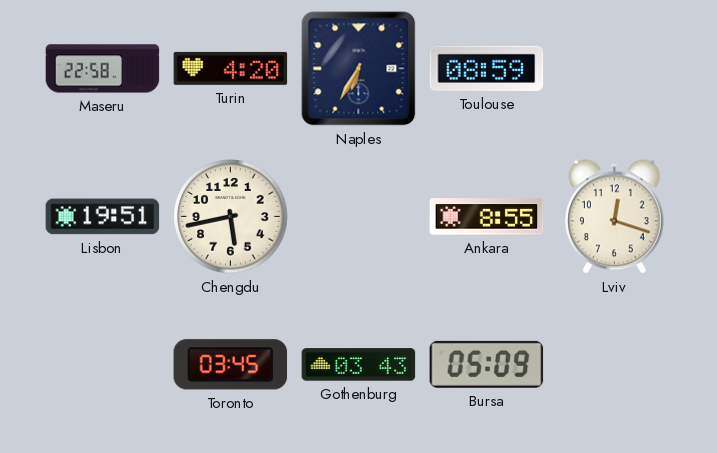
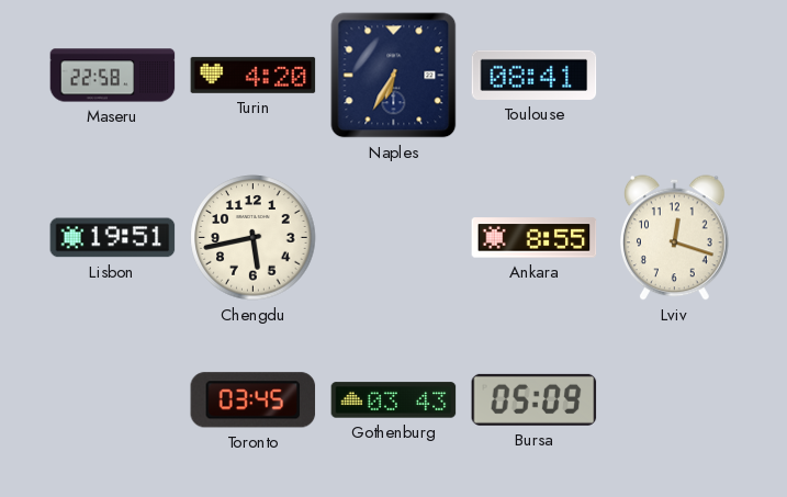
Toulouse: 08:59 -> 08:41
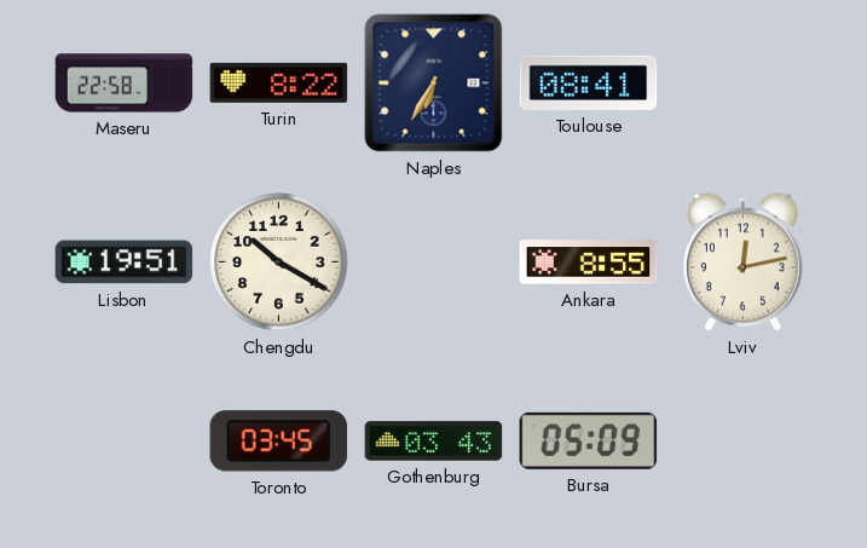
Turin: 4:20 -> 8:22
Chengdu: 5:43 -> 10:20
Lviv: 12:18 -> 12:13
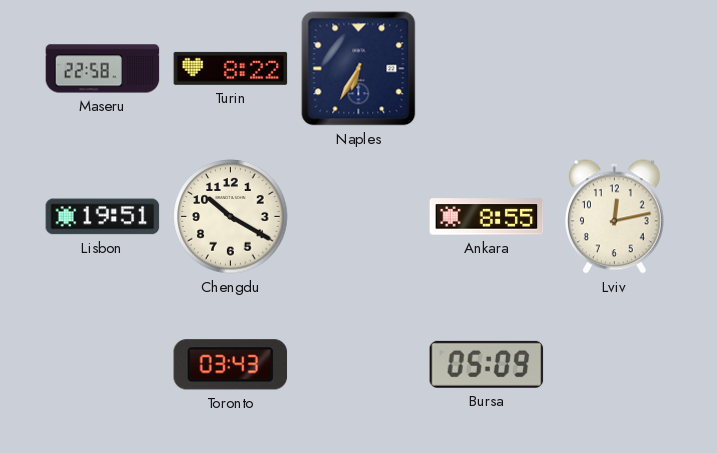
Toulouse: 08:41 -> none
Toronto: 03:45 -> 03:43
Gothenburg: 03:43 -> none
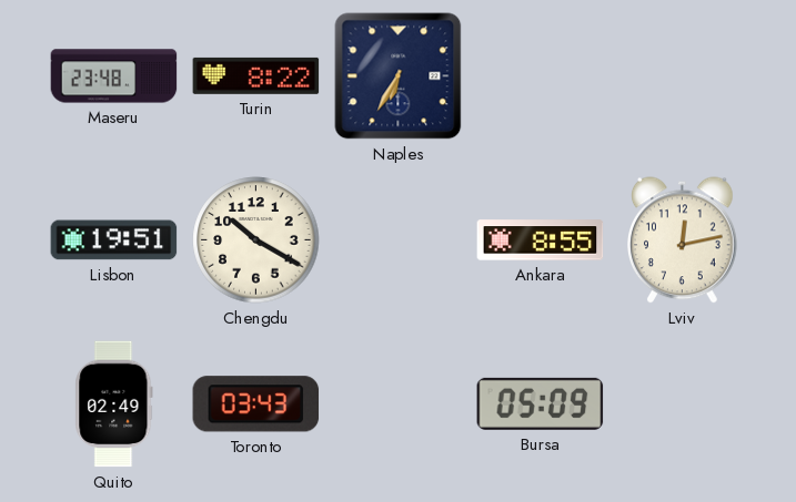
Maseru: 22:58 -> 23:48
Quito: none -> 02:49
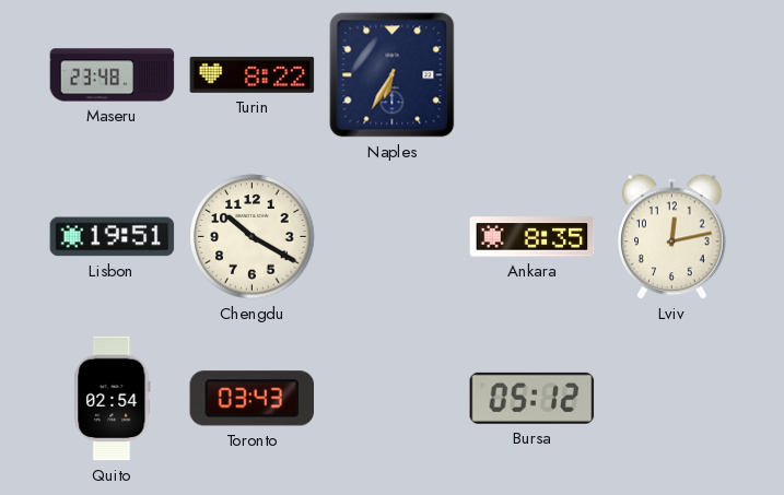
Ankara: 8:55 -> 8:35
Quito: 02:49 -> 02:54
Bursa: 05:09 -> 05:12
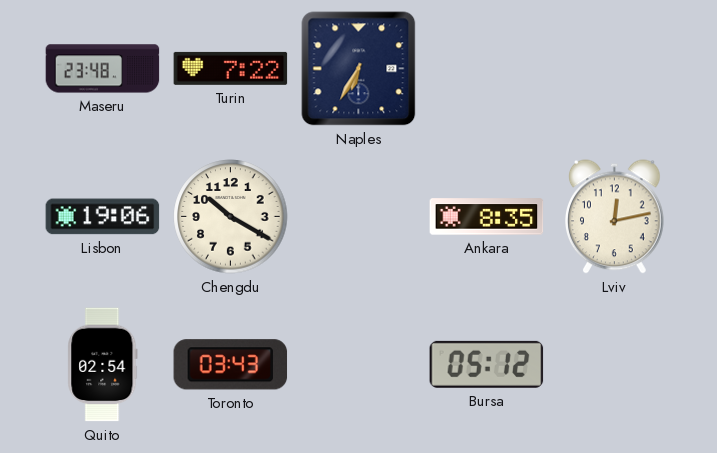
Turin: 8:22 -> 7:22
Lisbon: 19:51 -> 19:06
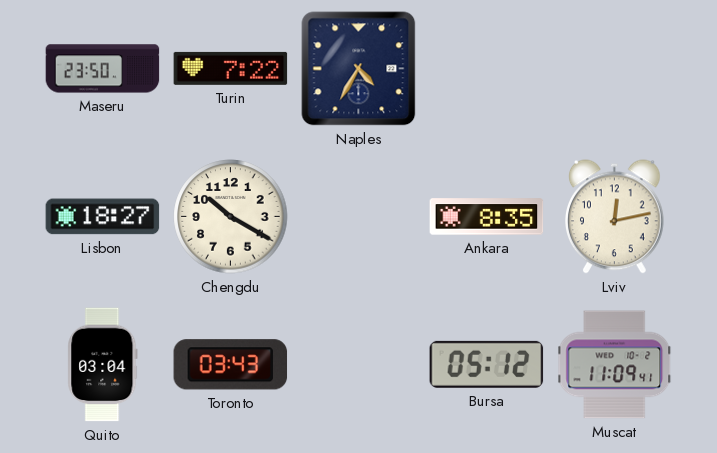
Maseru: 23:48 -> 23:50
Naples: 6:35 -> 4:35
Lisbon: 19:06 -> 18:27
Quito: 02:54 -> 03:04
Muscat: none -> 11:09
